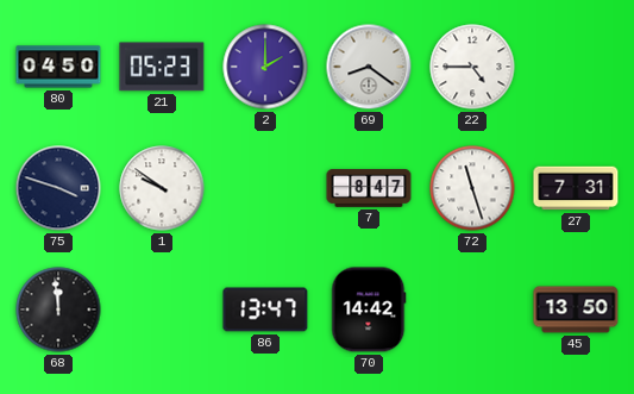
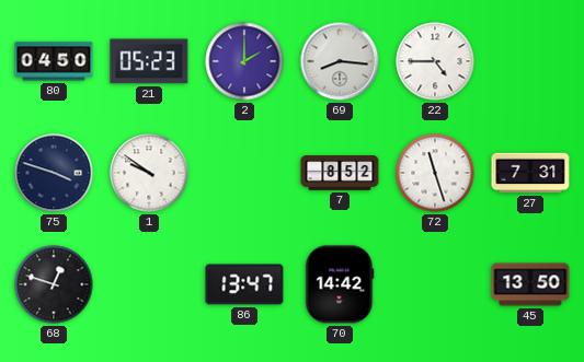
69: 8:21 -> 8:16
7: 8:47 -> 8:52
68: 11:59 -> 12:48
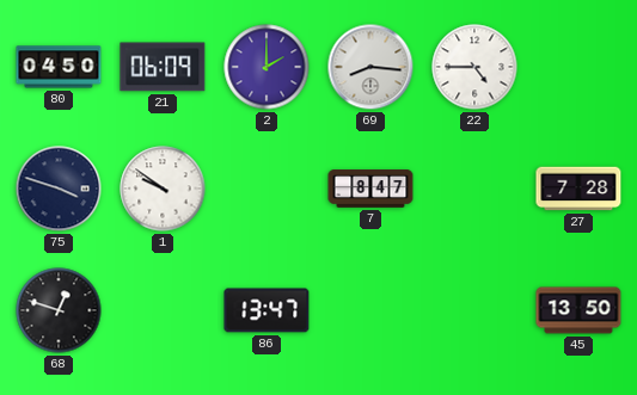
21: 05:23 -> 06:09
7: 8:52 -> 8:47
72: 11:27 -> none
27: 7:31 -> 7:28
70: 14:42 -> none
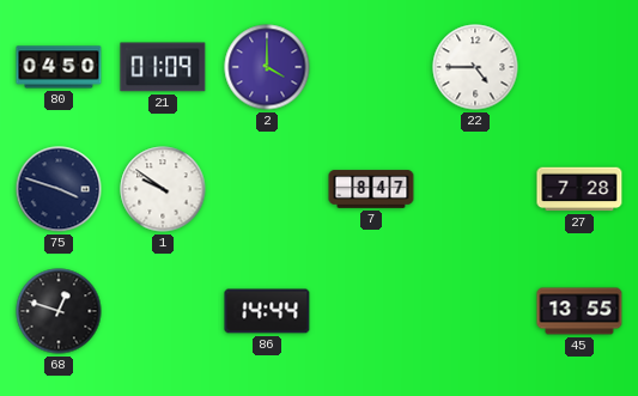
21: 06:09 -> 01:09
2: 2:00 -> 4:00
69: 8:16 -> none
86: 13:47 -> 14:44
45: 13:50 -> 13:55
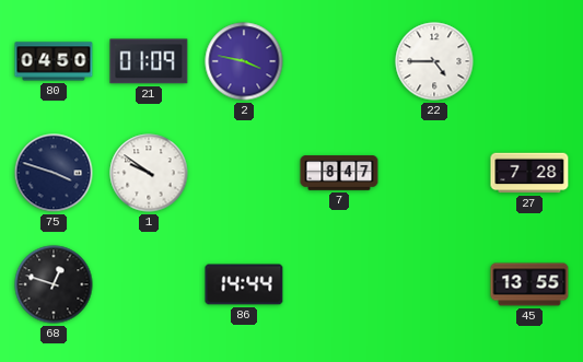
2: 4:00 -> 3:47
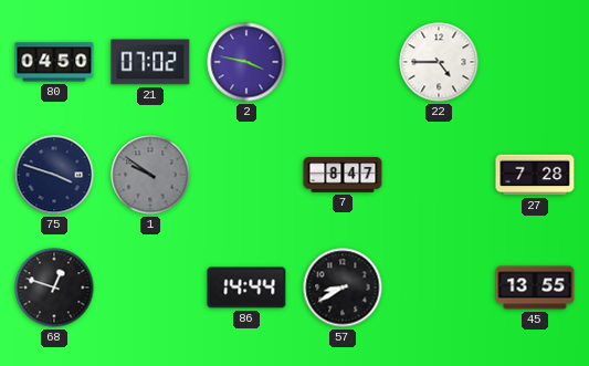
21: 01:09 -> 07:02
1 dial: white -> grey
57: none -> 8:40
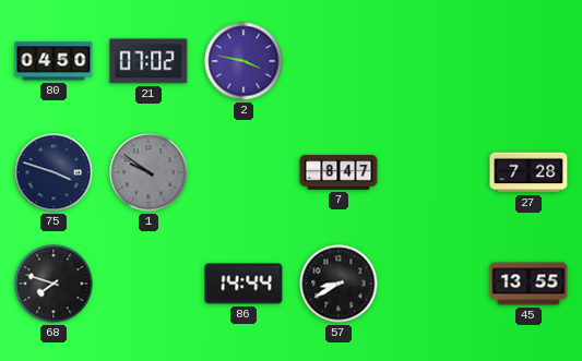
22: 4:45 -> none
68: 12:48 -> 7:48
